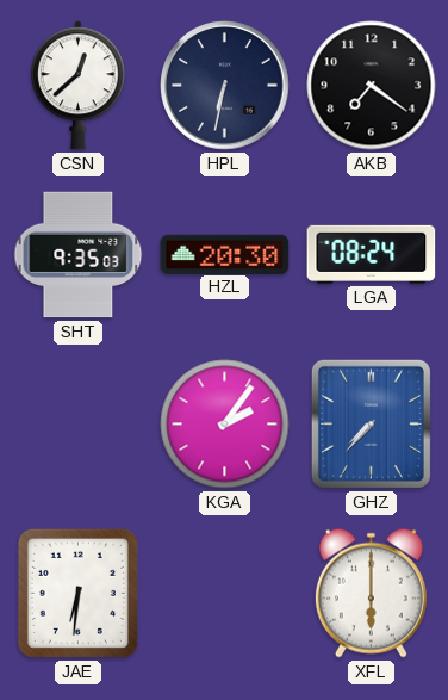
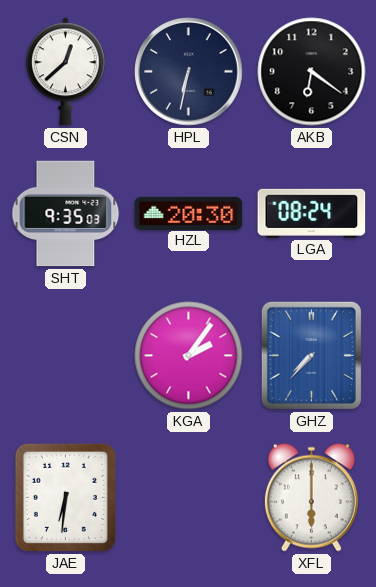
AKB: 7:21 -> 6:21
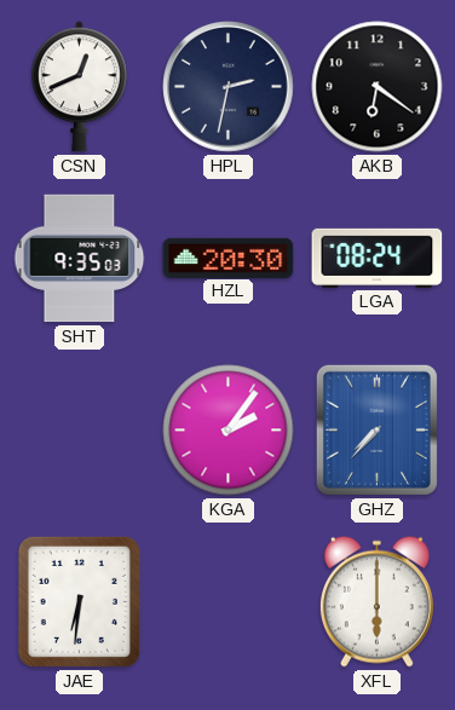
CSN: 12:38 -> 12:41
HPL: 6:32 -> 2:32
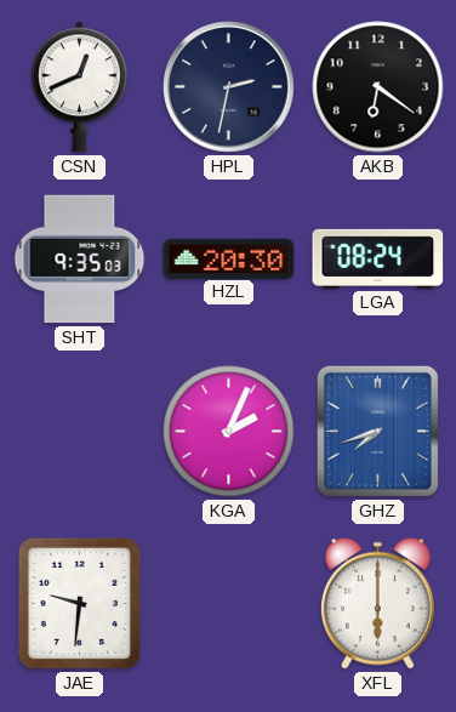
KGA: 2:06 -> 2:04
GHZ: 7:37 -> 7:42
JAE: 6:31 -> 9:31
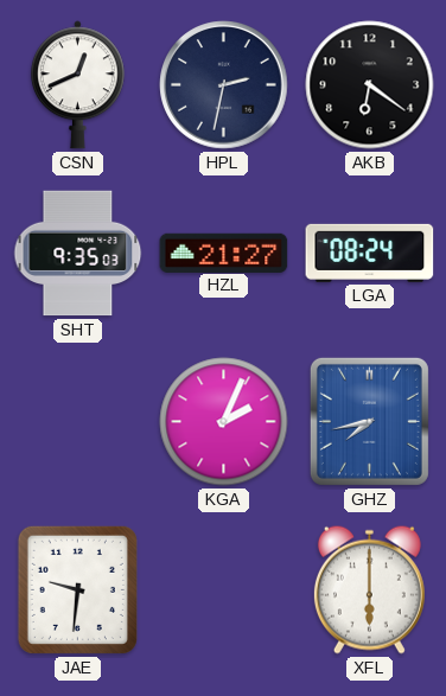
HZL: 20:30 -> 21:27
GHZ: 7:42 -> 7:43
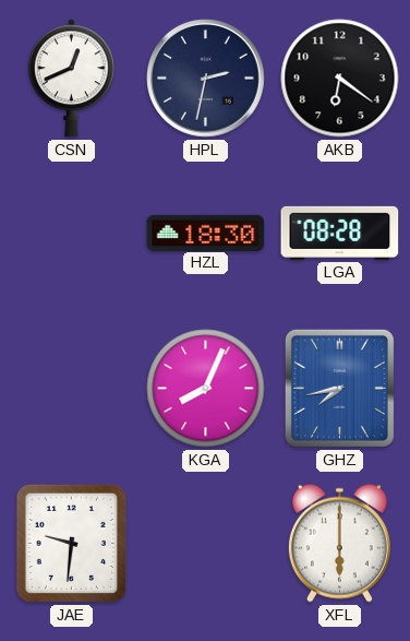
SHT: 9:35 -> none
HZL: 21:27 -> 18:30
LGA: 08:24 -> 08:28
KGA: 2:04 -> 8:04
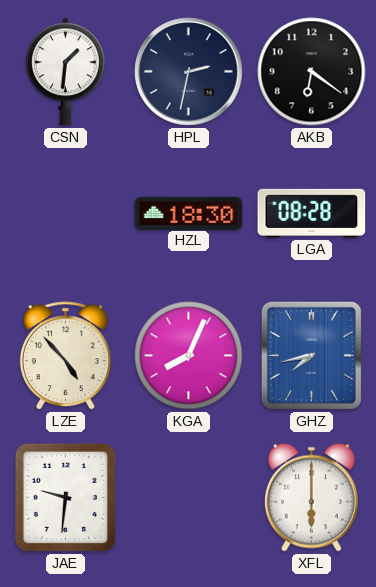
CSN: 12:41 -> 1:31
LZE: none -> 4:53
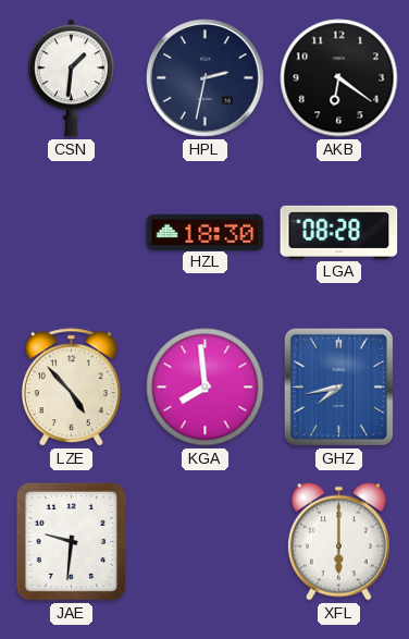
KGA: 8:04 -> 7:59
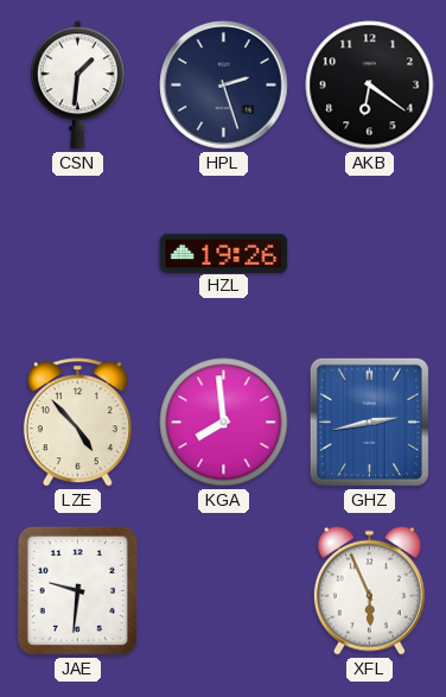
HPL: 2:32 -> 2:27
HZL: 18:30 -> 19:26
LGA: 08:28 -> none
GHZ: 7:43 -> 2:43
XFL: 6:00 -> 5:56
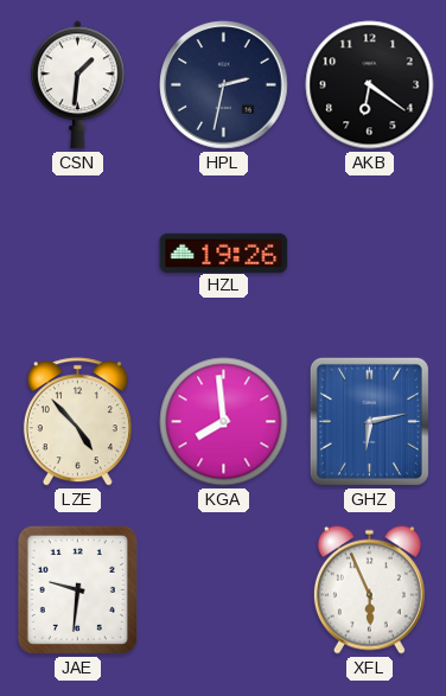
HPL: 2:27 -> 2:32
GHZ: 2:43 -> 6:13
